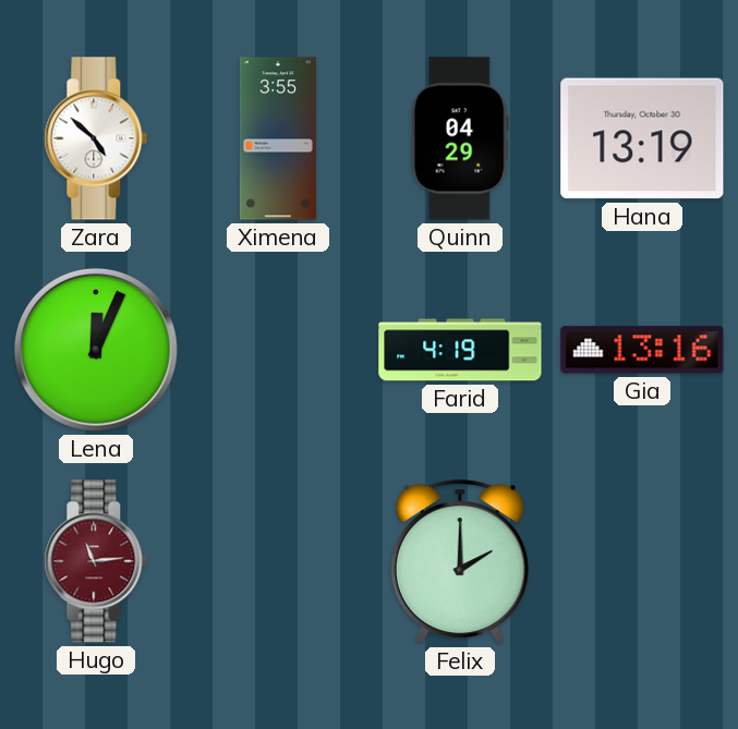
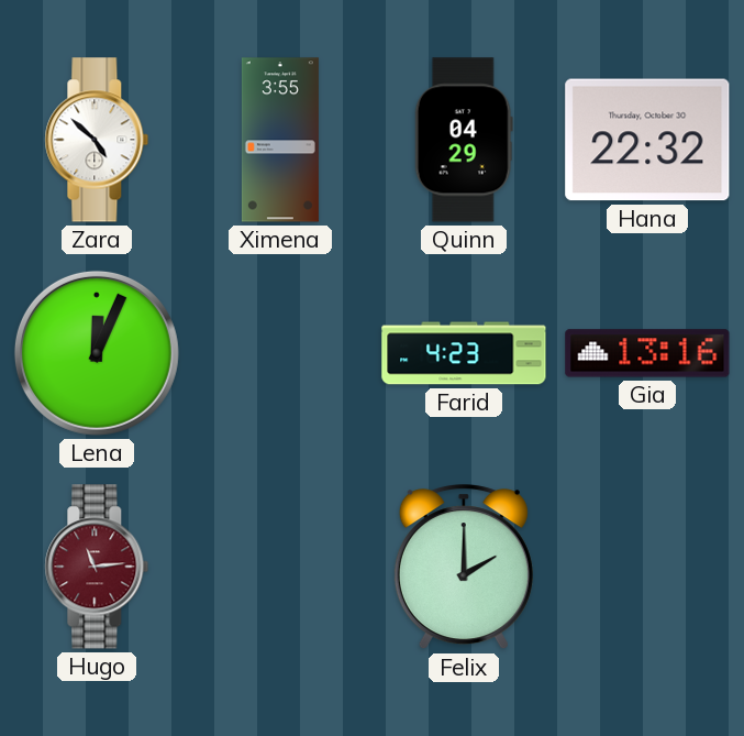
Hana: 13:19 -> 22:32
Farid: 4:19 -> 4:23
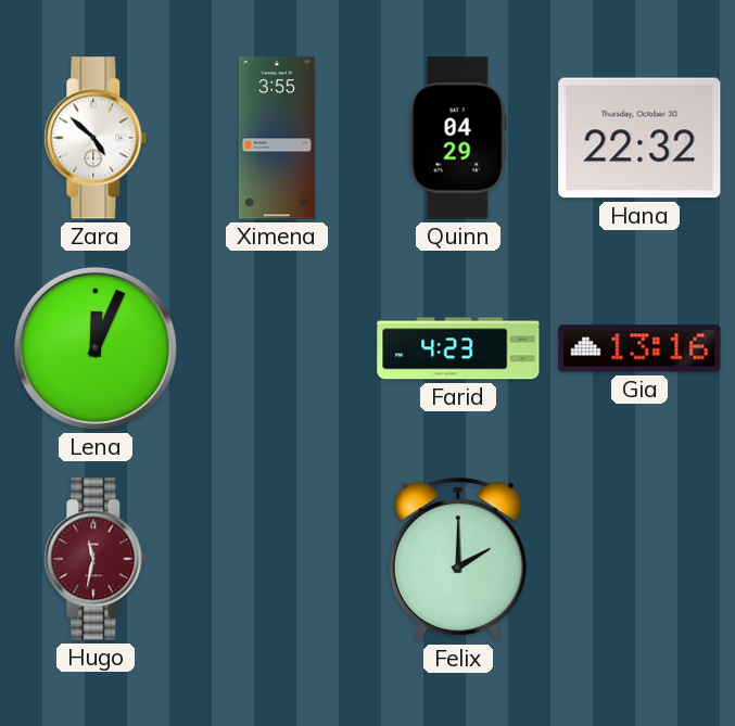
Hugo: 11:14 -> 11:32
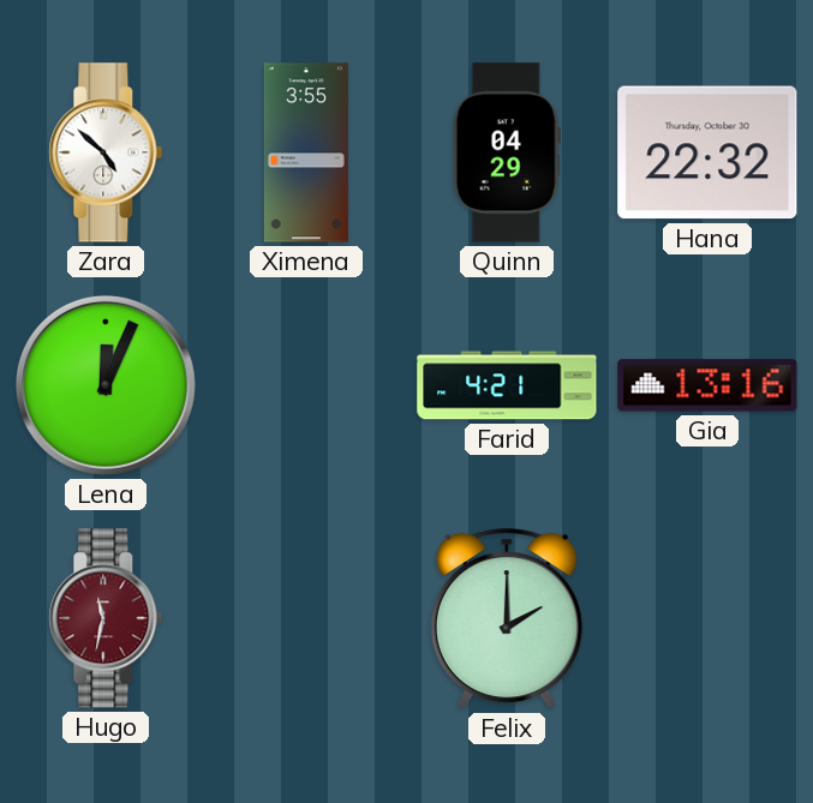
Farid: 4:23 -> 4:21
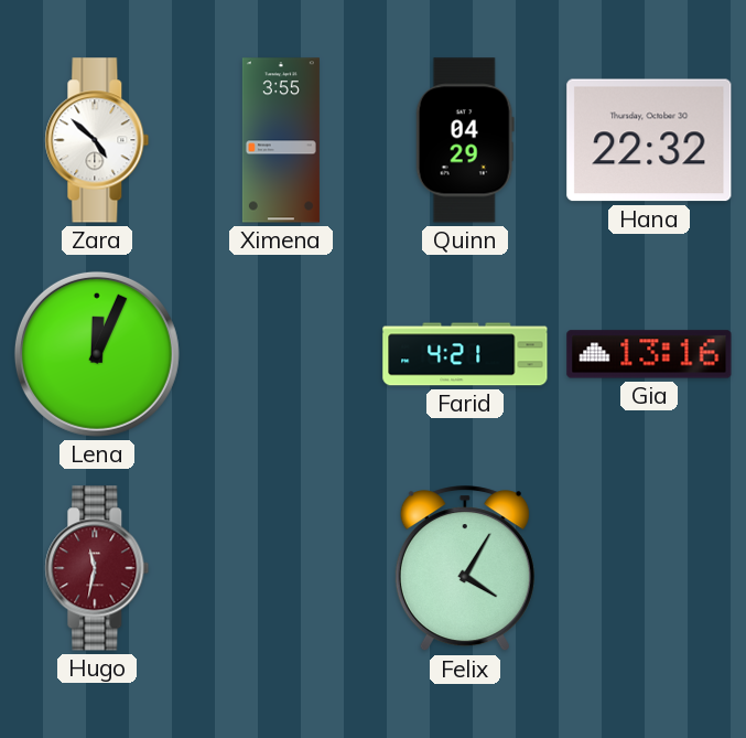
Felix: 2:00 -> 4:05
